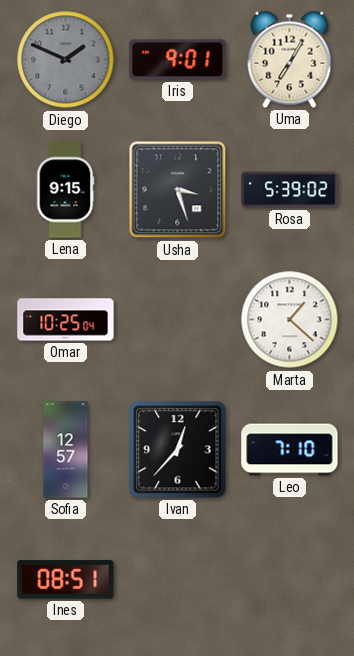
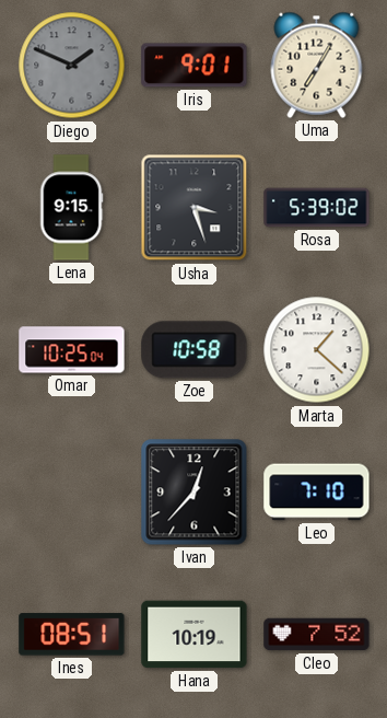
Zoe: none -> 10:58
Sofia: 12:57 -> none
Hana: none -> 10:19
Cleo: none -> 7:52
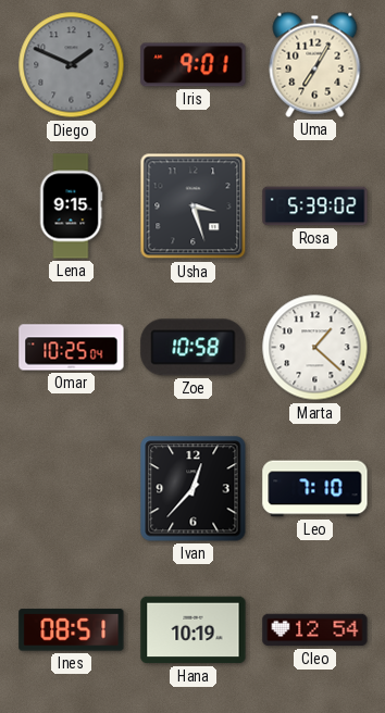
Cleo: 7:52 -> 12:54
